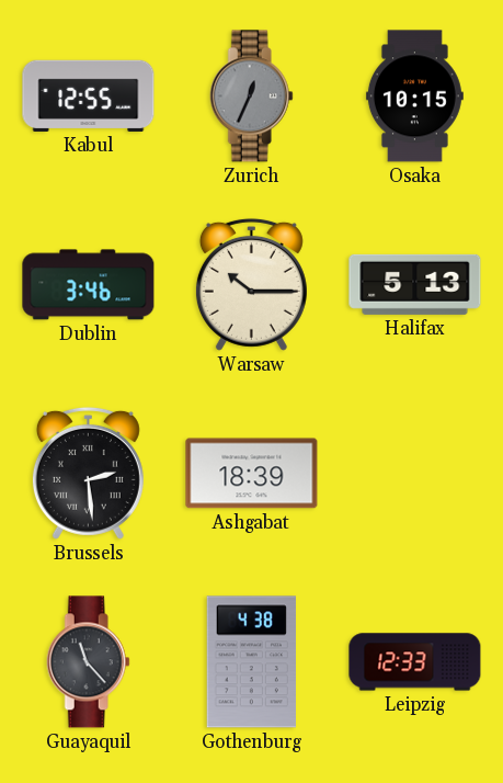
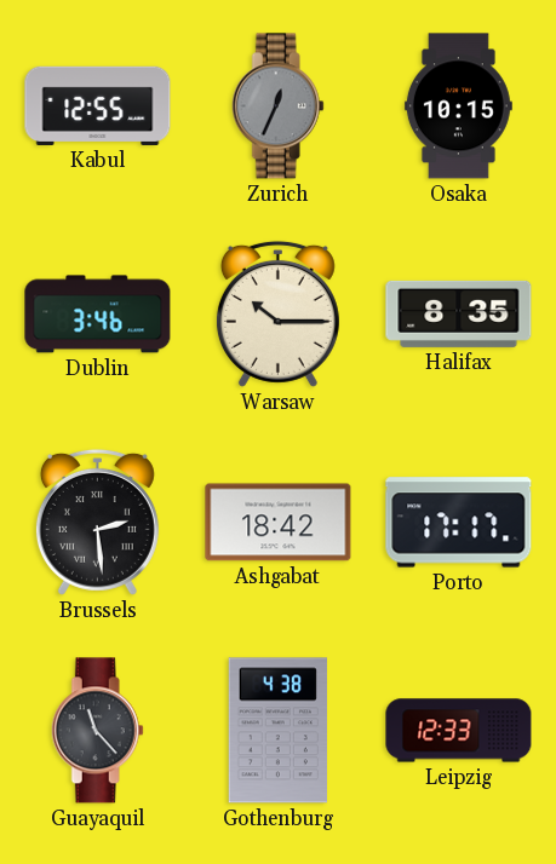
Halifax: 5:13 -> 8:35
Ashgabat: 18:39 -> 18:42
Porto: none -> 17:17
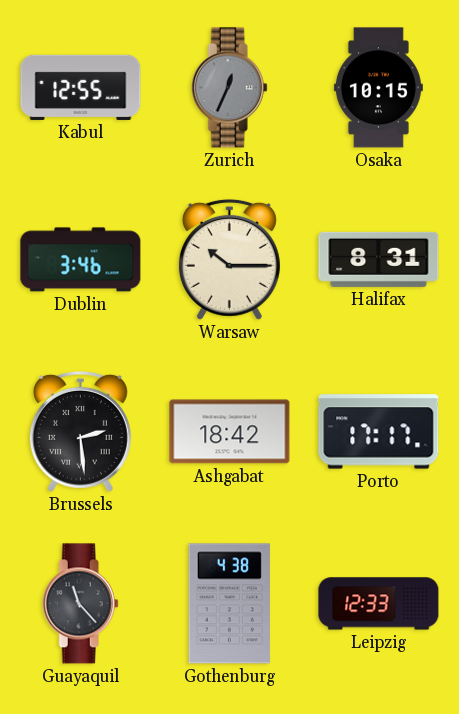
Halifax: 8:35 -> 8:31
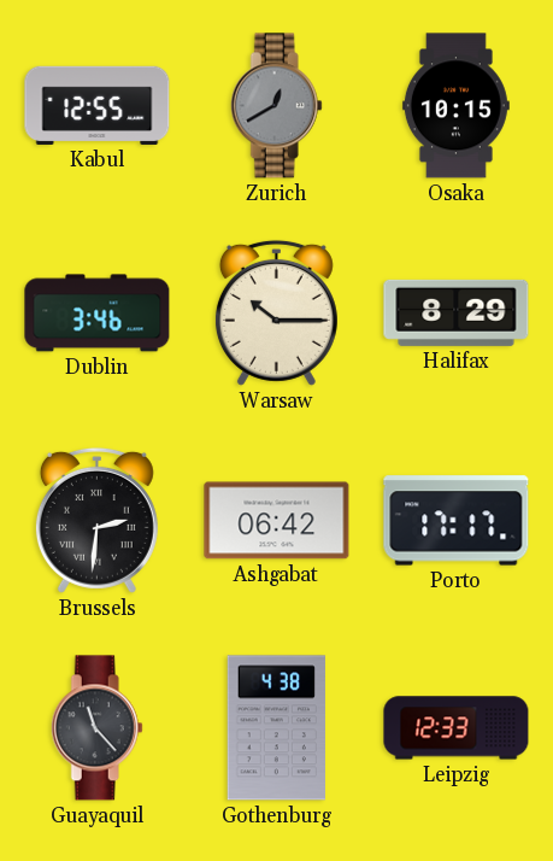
Zurich: 12:34 -> 12:40
Halifax: 8:31 -> 8:29
Brussels: 2:29 -> 2:31
Ashgabat: 18:42 -> 06:42
